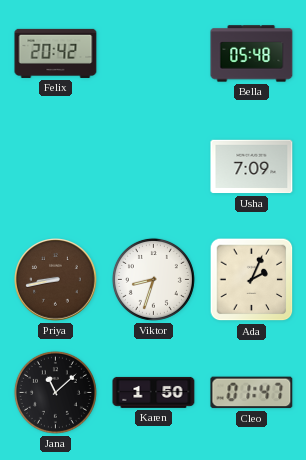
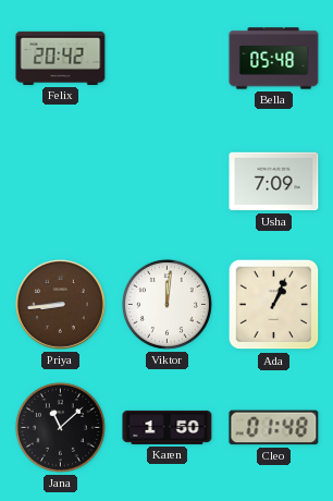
Priya: 8:43 -> 8:44
Viktor: 8:33 -> 12:01
Ada: 2:04 -> 1:04
Cleo: 01:47 -> 01:48
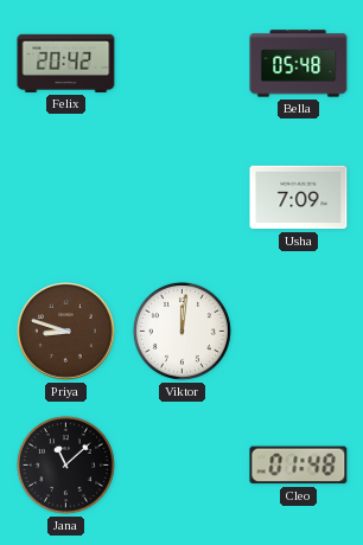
Priya: 8:44 -> 8:48
Ada: 1:04 -> none
Karen: 1:50 -> none
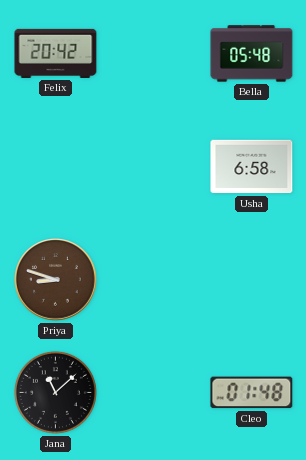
Usha: 7:09 -> 6:58
Viktor: 12:01 -> none
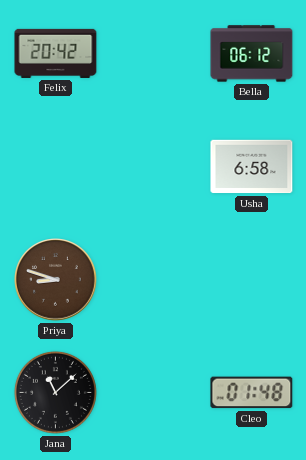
Bella: 05:48 -> 06:12
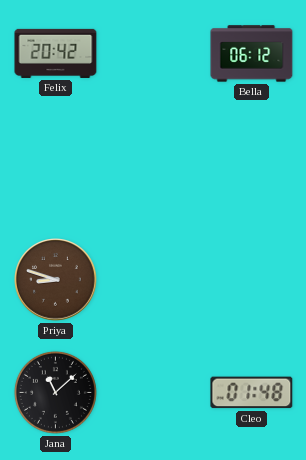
Usha: 6:58 -> none
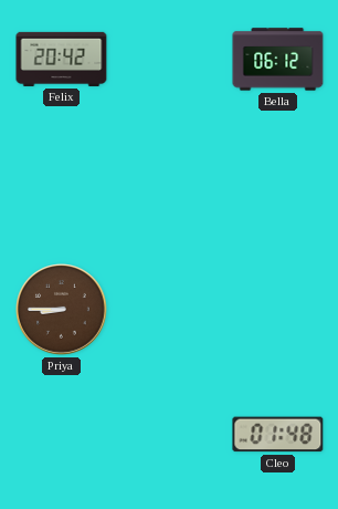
Priya: 8:48 -> 8:45
Jana: 11:08 -> none
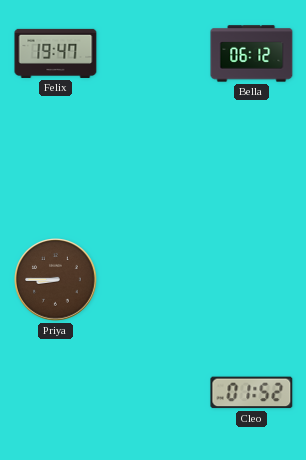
Felix: 20:42 -> 19:47
Cleo: 01:48 -> 01:52
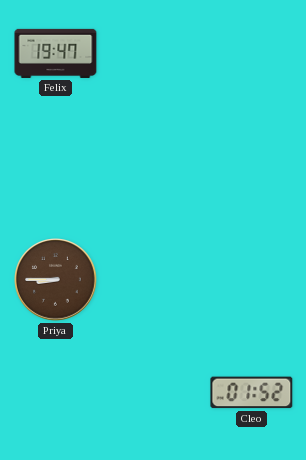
Bella: 06:12 -> none
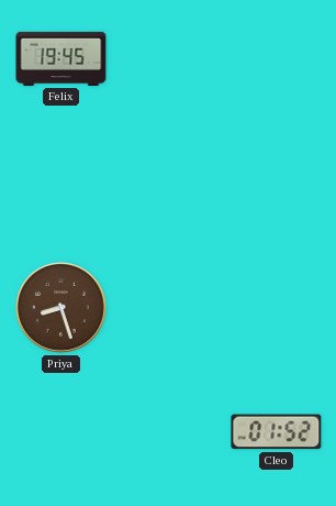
Felix: 19:47 -> 19:45
Priya: 8:45 -> 8:27
